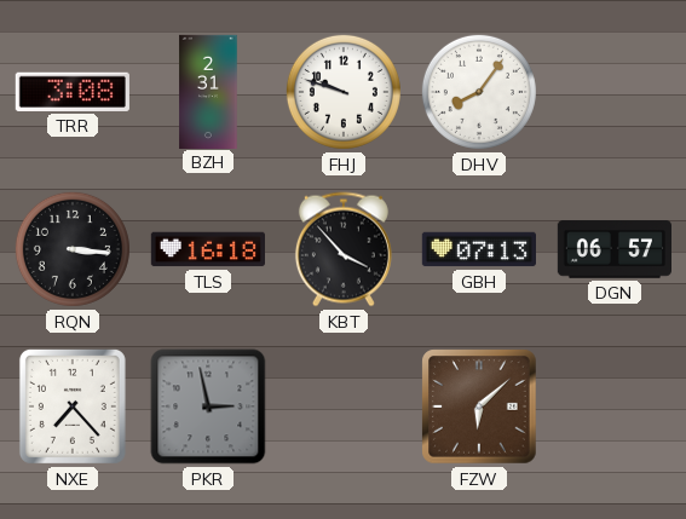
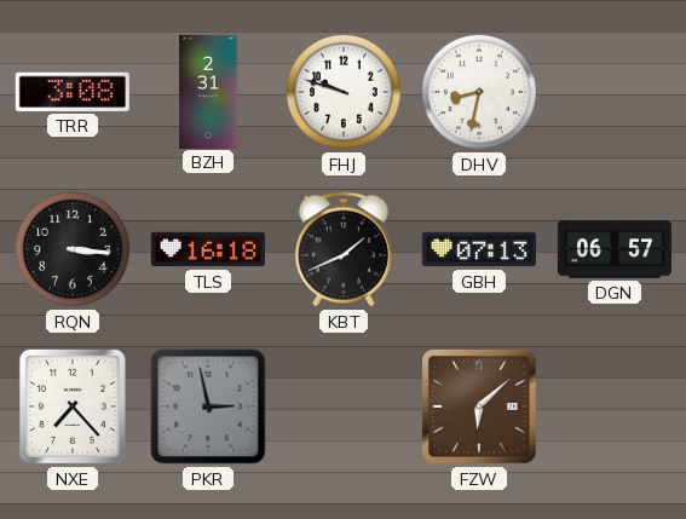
DHV: 8:06 -> 8:32
KBT: 3:53 -> 1:41
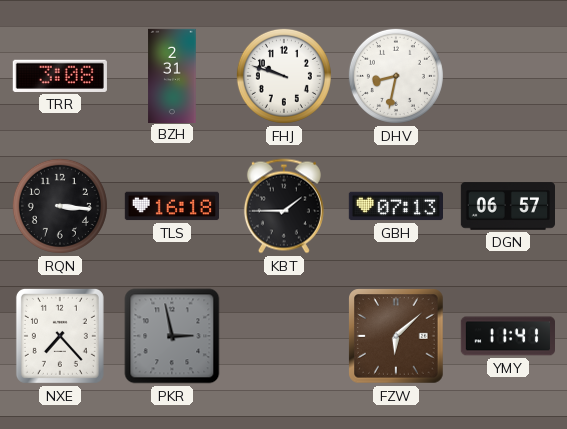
KBT: 1:41 -> 1:45
YMY: none -> 11:41
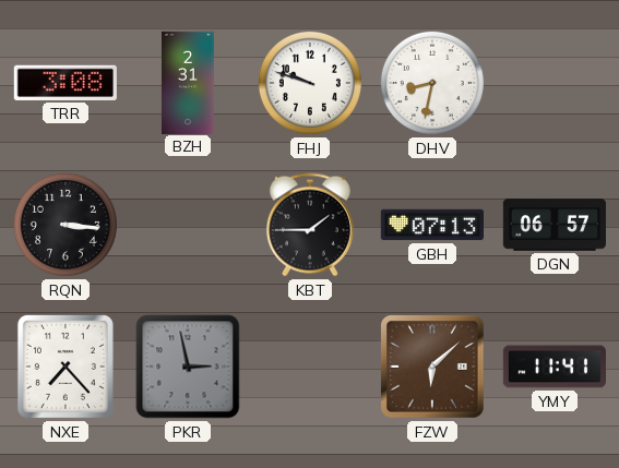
TLS: 16:18 -> none
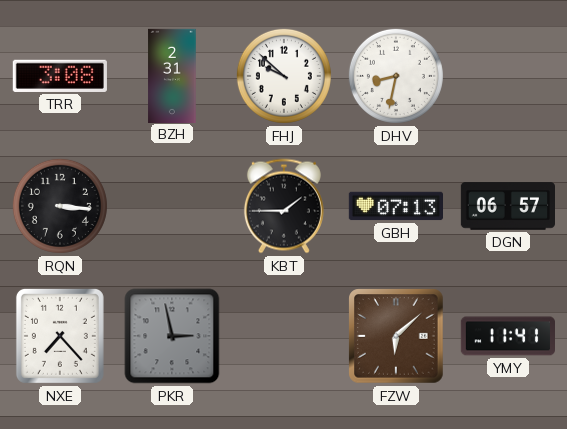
FHJ: 9:48 -> 9:52
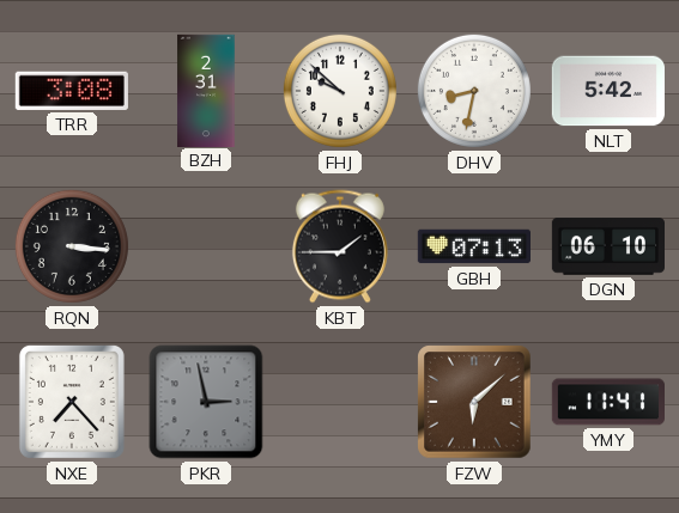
NLT: none -> 5:42
DGN: 06:57 -> 06:10
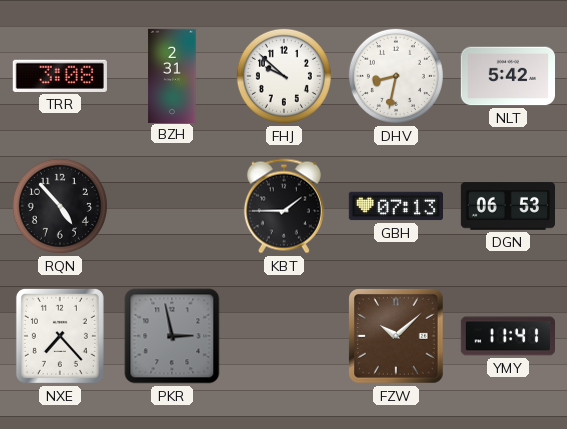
RQN: 3:16 -> 4:53
DGN: 06:10 -> 06:53
FZW: 6:08 -> 10:08
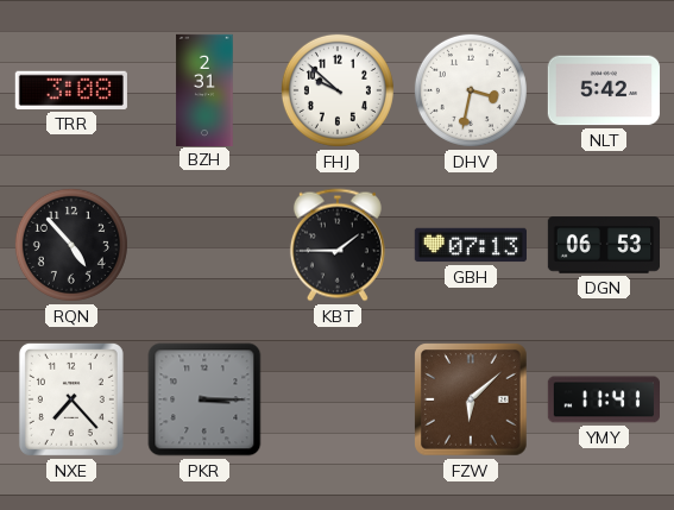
DHV: 8:32 -> 3:32
PKR: 2:58 -> 3:15
FZW: 10:08 -> 6:08
